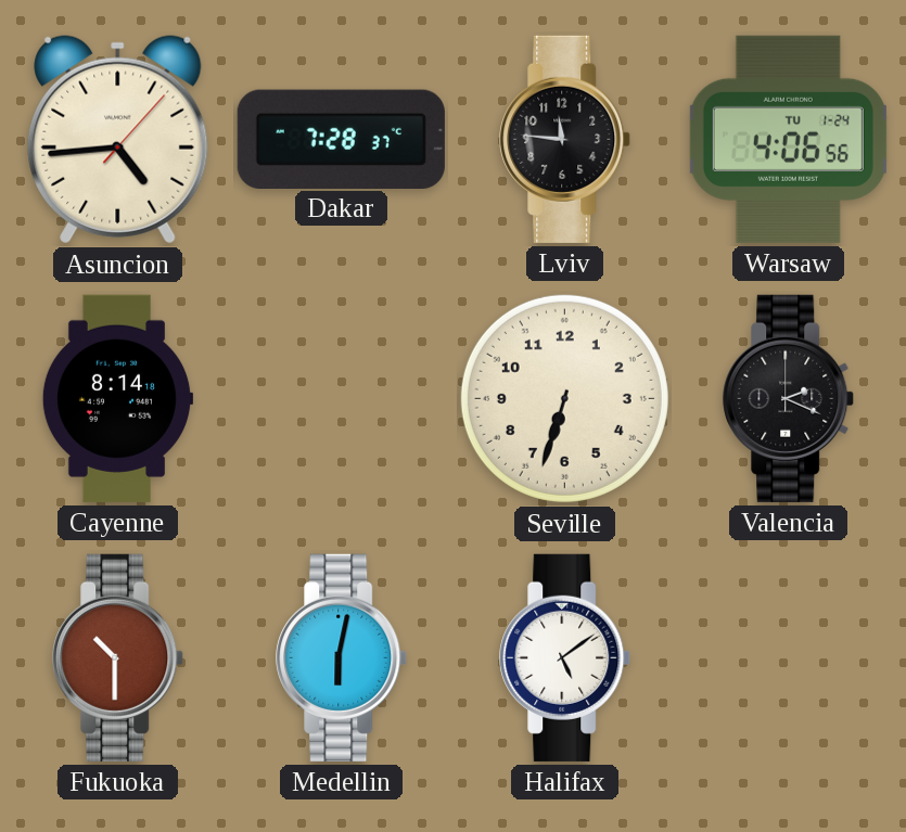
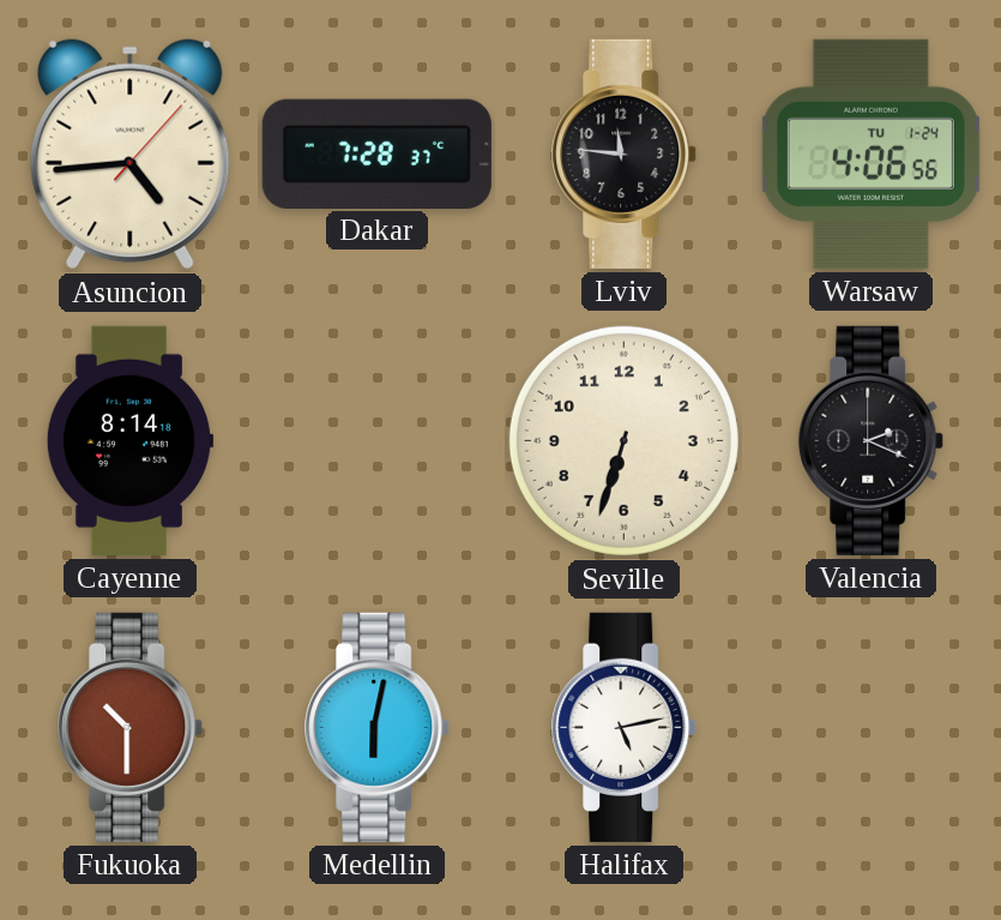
Halifax: 5:09 -> 5:13
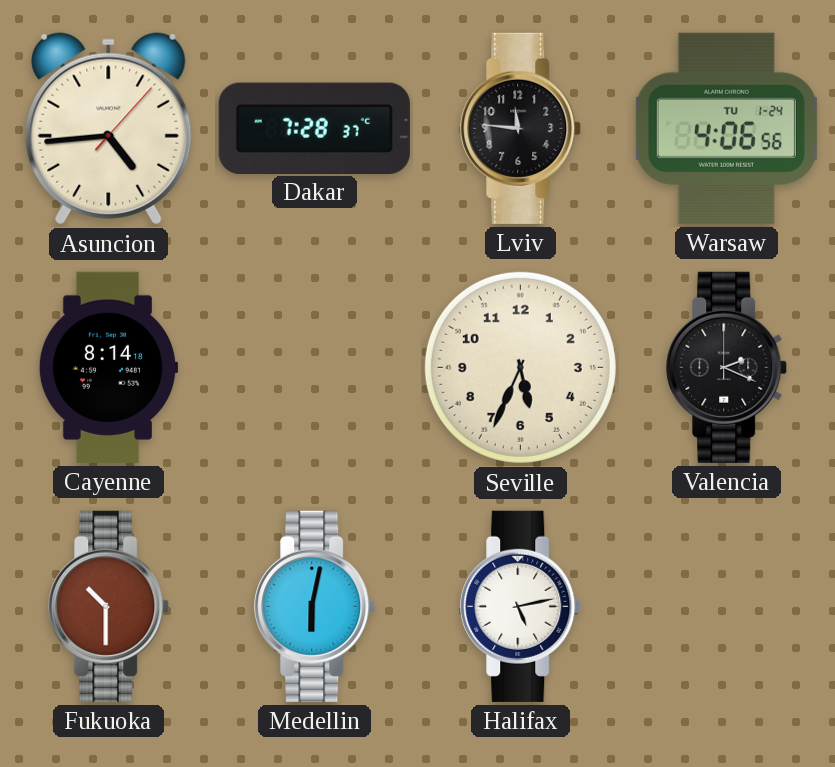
Seville: 6:33 -> 5:34
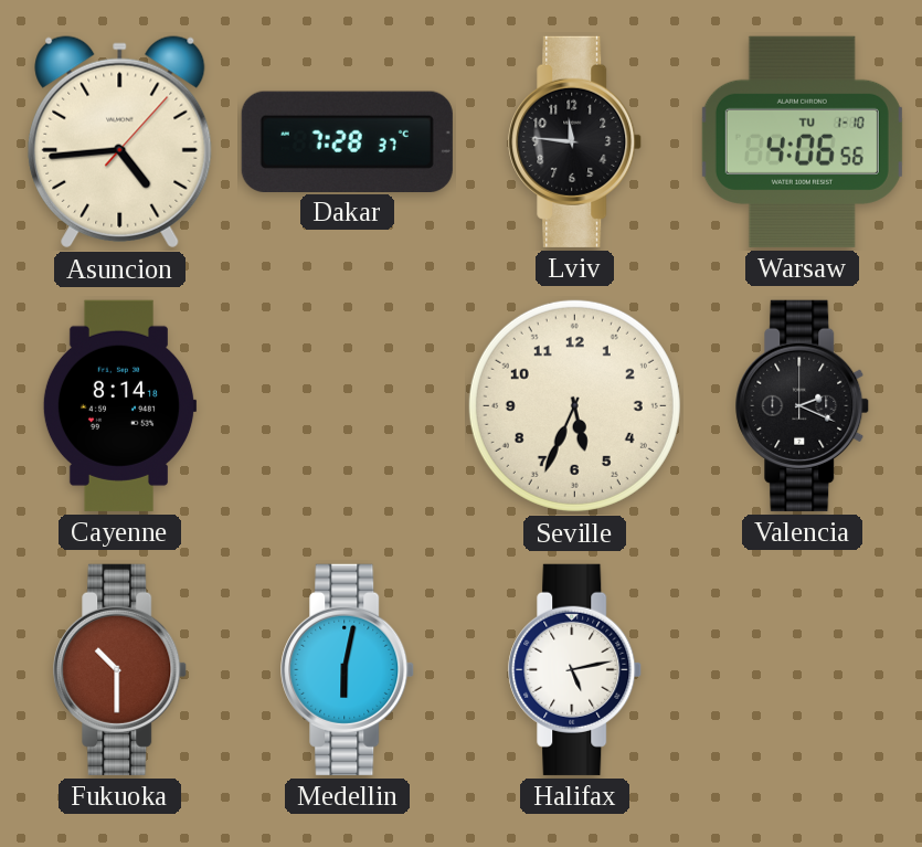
Warsaw date: TU 1-24 -> TU 1-10
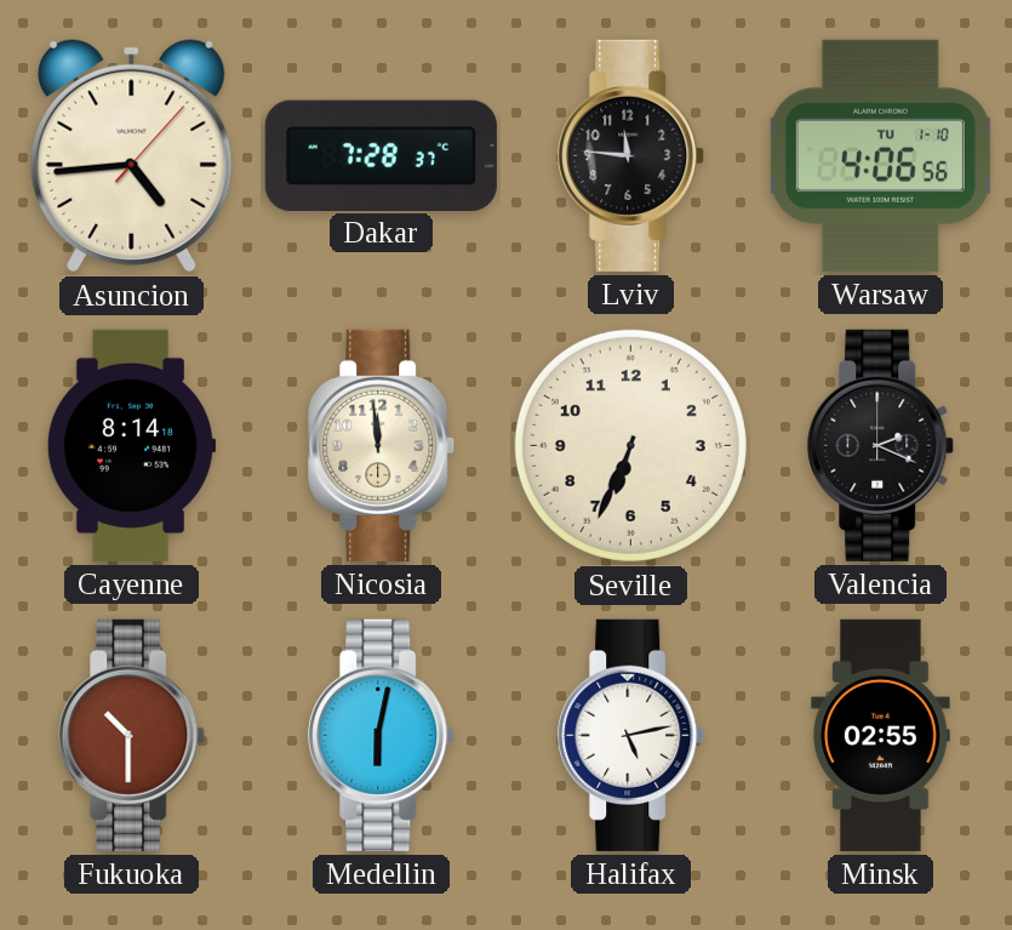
Nicosia: none -> 11:59
Seville: 5:34 -> 6:34
Minsk: none -> 02:55
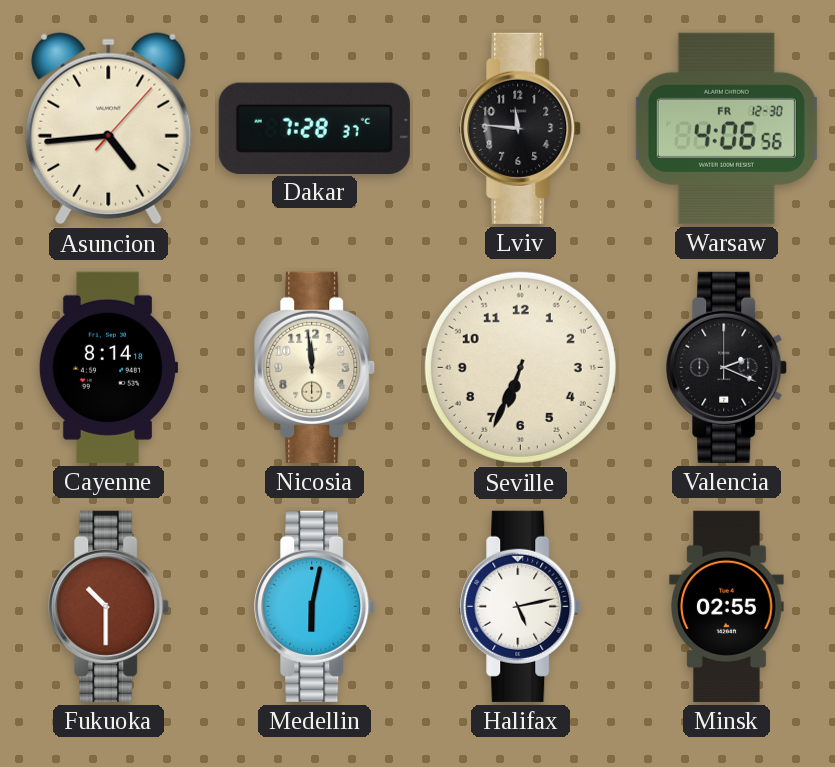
Warsaw date: TU 1-10 -> FR 12-30
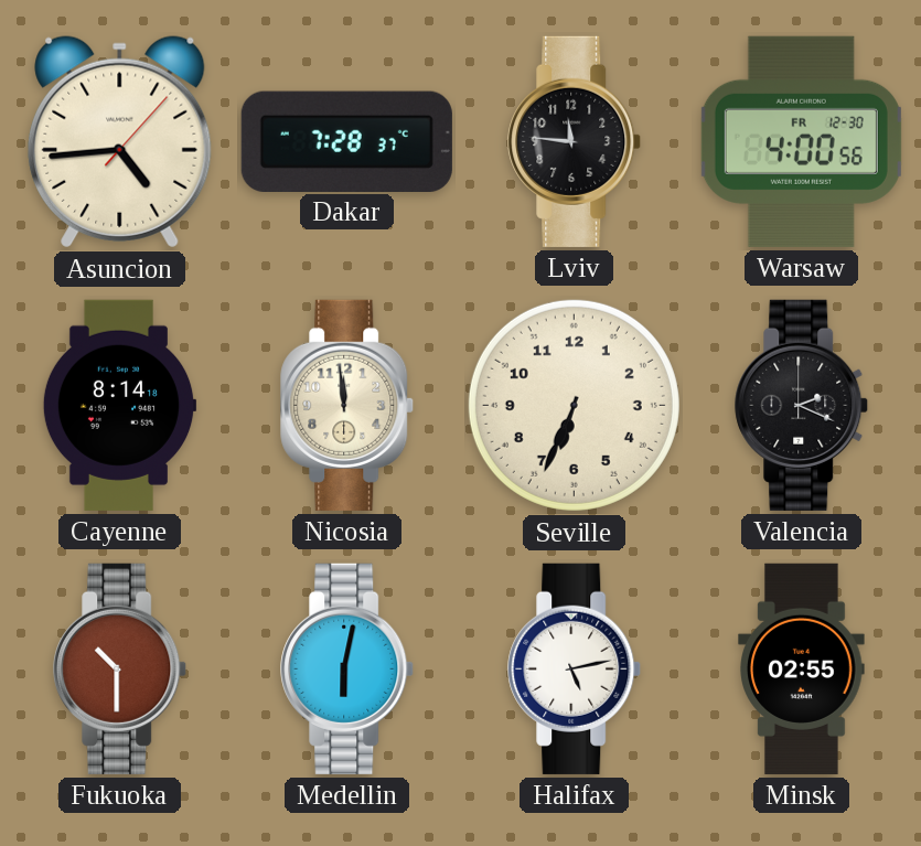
Warsaw: 4:06 -> 4:00
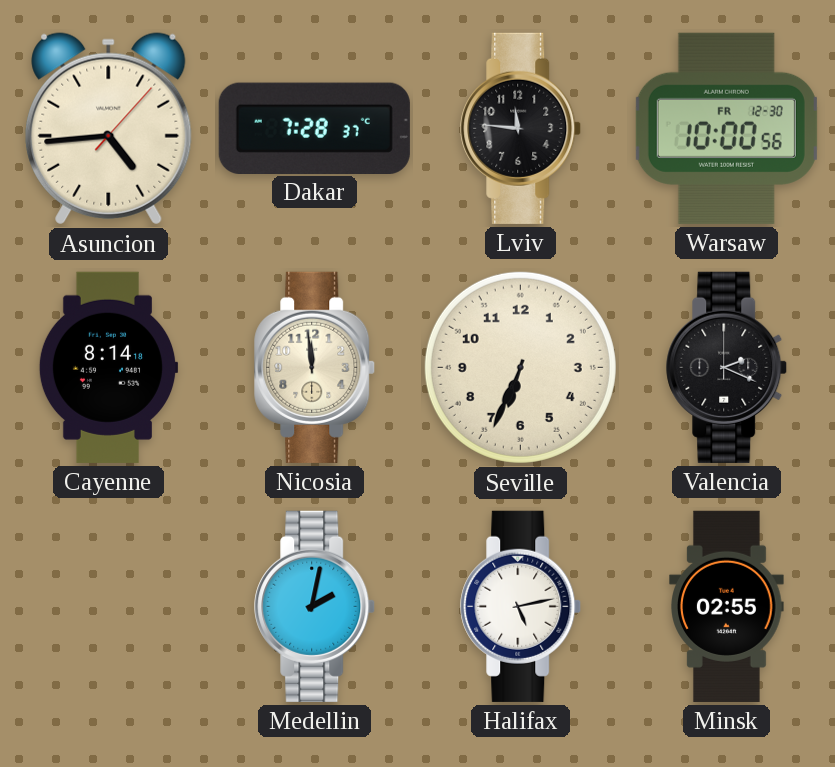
Warsaw: 4:00 -> 10:00
Fukuoka: 10:30 -> none
Medellin: 6:02 -> 2:02
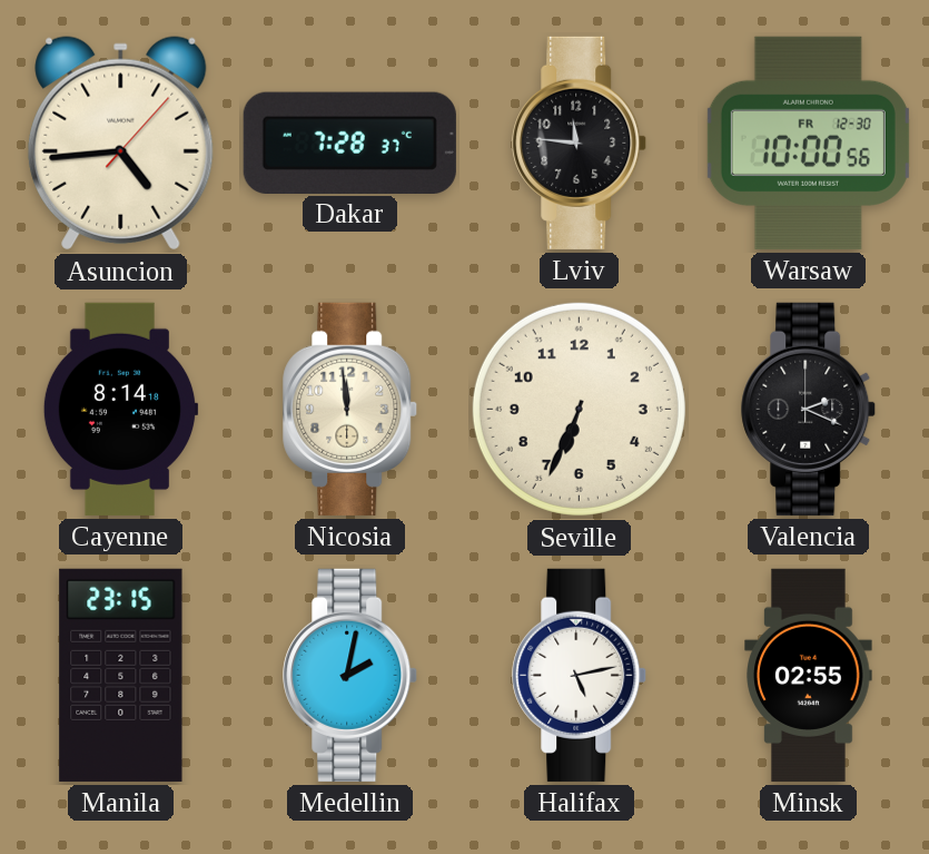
Manila: none -> 23:15
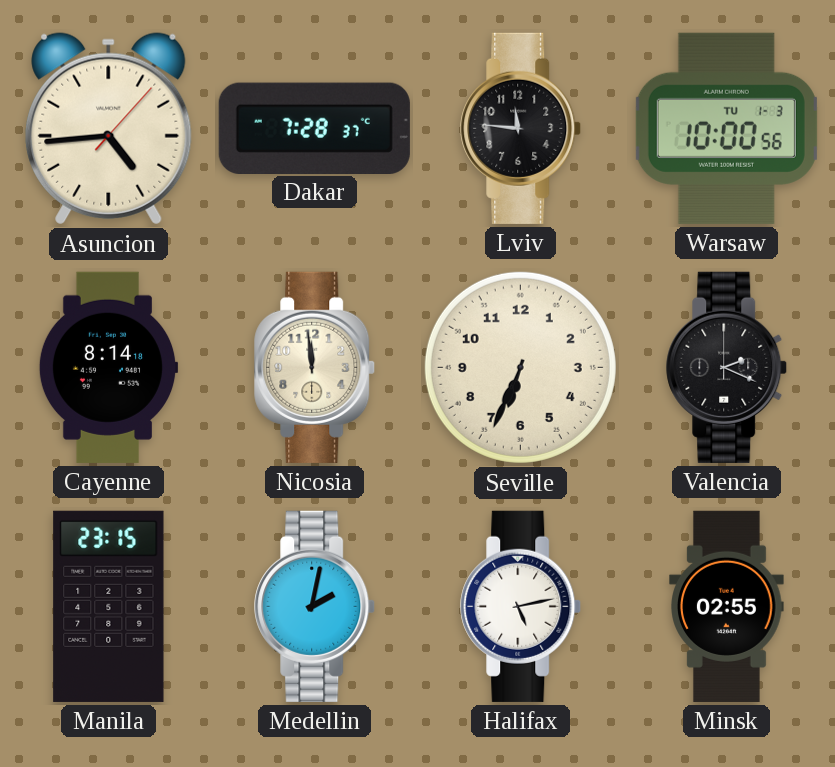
Warsaw date: FR 12-30 -> TU 1-3
